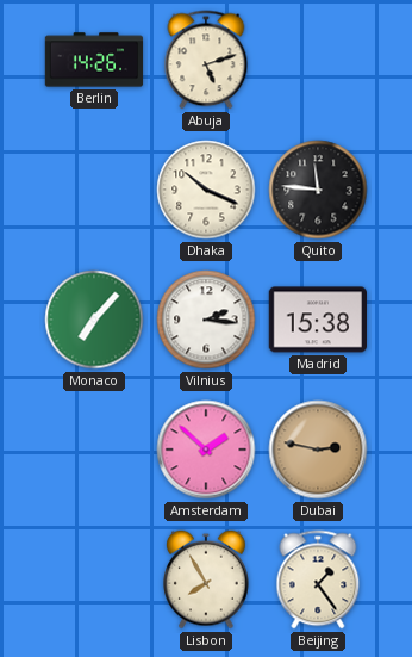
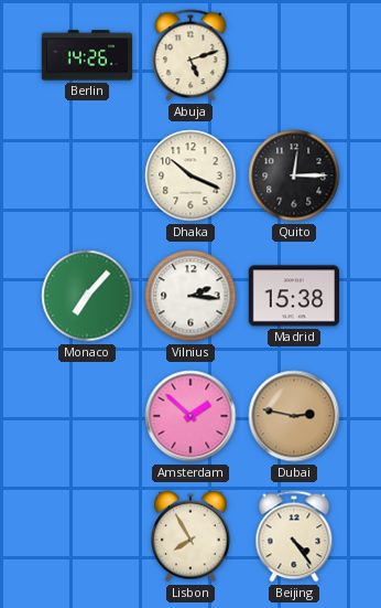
Quito: 11:46 -> 12:15
Beijing: 1:24 -> 4:24
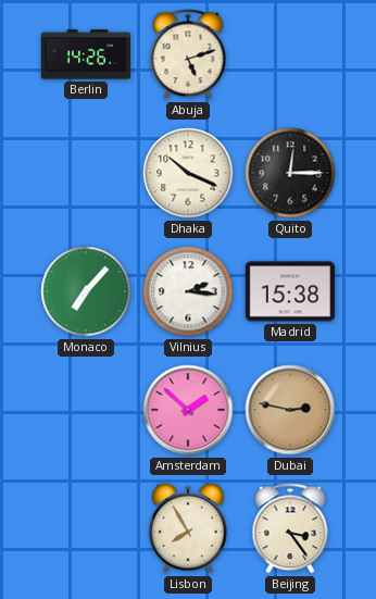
Beijing: 4:24 -> 3:24
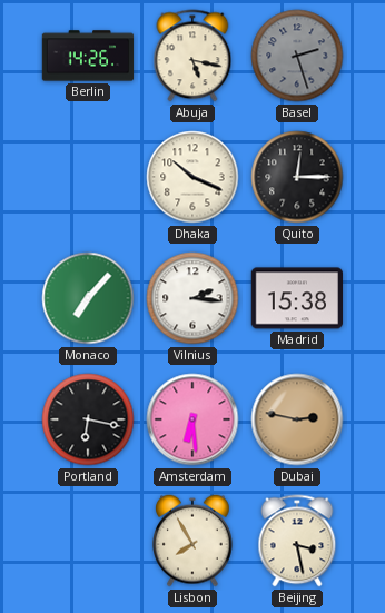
Abuja: 5:12 -> 5:17
Basel: none -> 2:27
Portland: none -> 6:17
Amsterdam: 1:52 -> 6:29
Beijing: 3:24 -> 3:28
